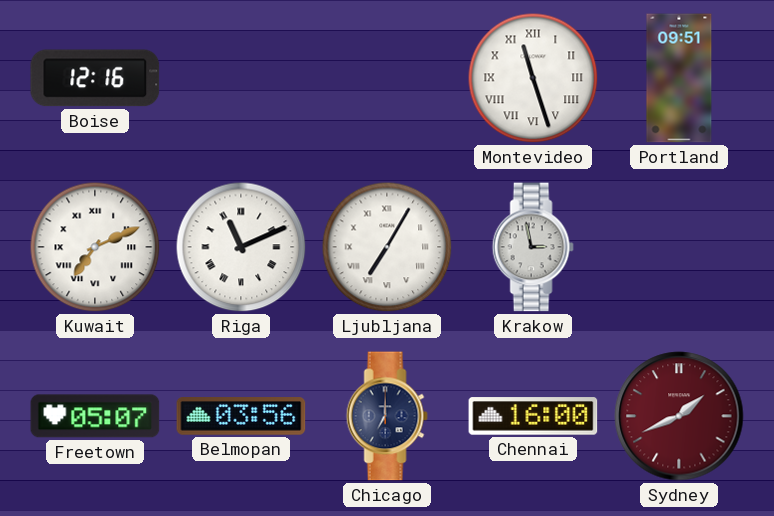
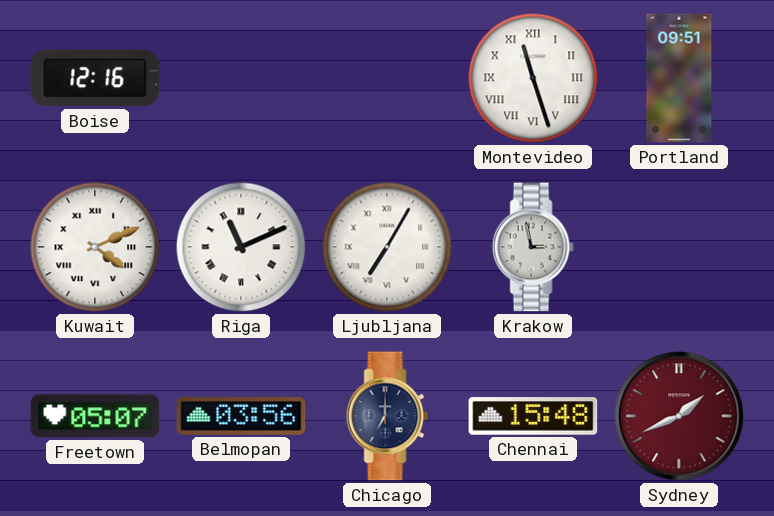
Kuwait: 7:11 -> 4:11
Chennai: 16:00 -> 15:48
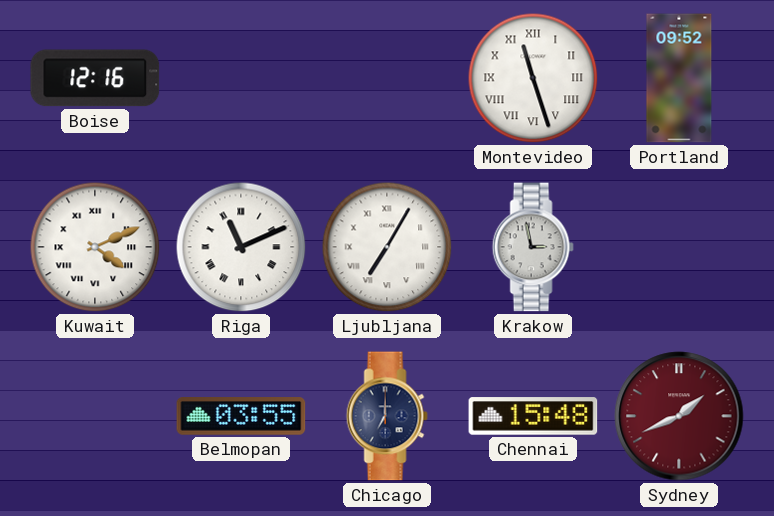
Portland: 09:51 -> 09:52
Freetown: 05:07 -> none
Belmopan: 03:56 -> 03:55
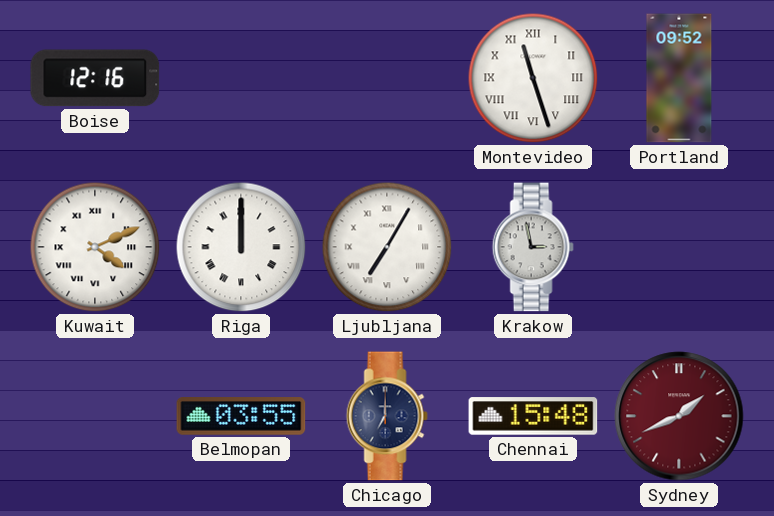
Riga: 11:11 -> 12:00
